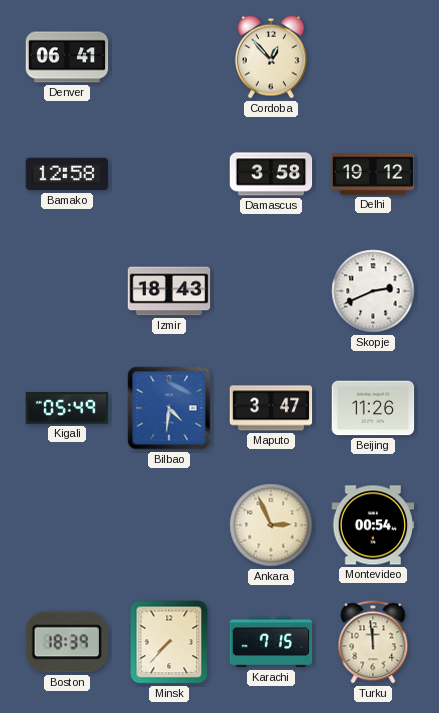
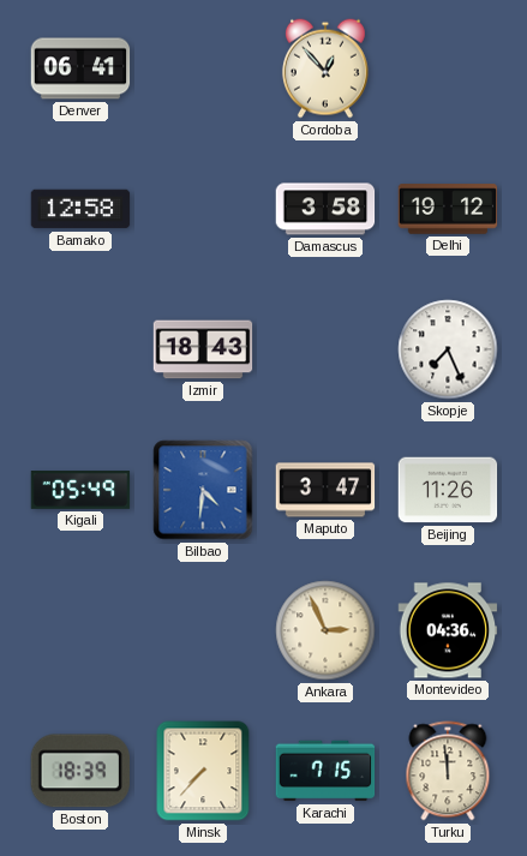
Skopje: 2:41 -> 7:26
Montevideo: 00:54 -> 04:36
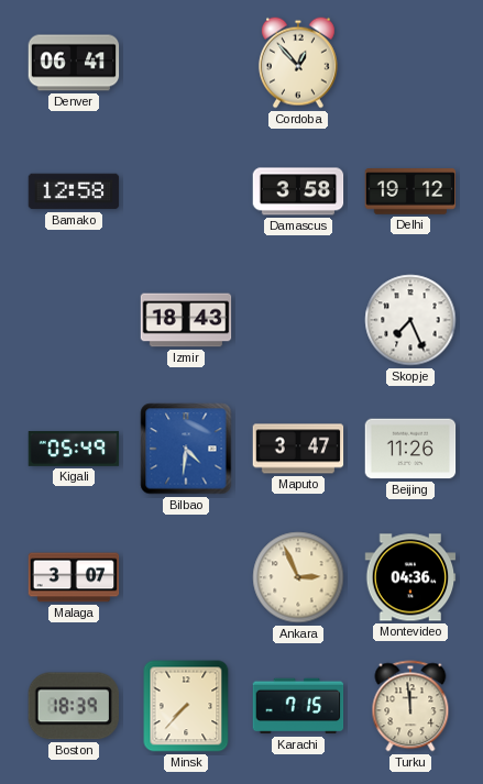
Malaga: none -> 3:07
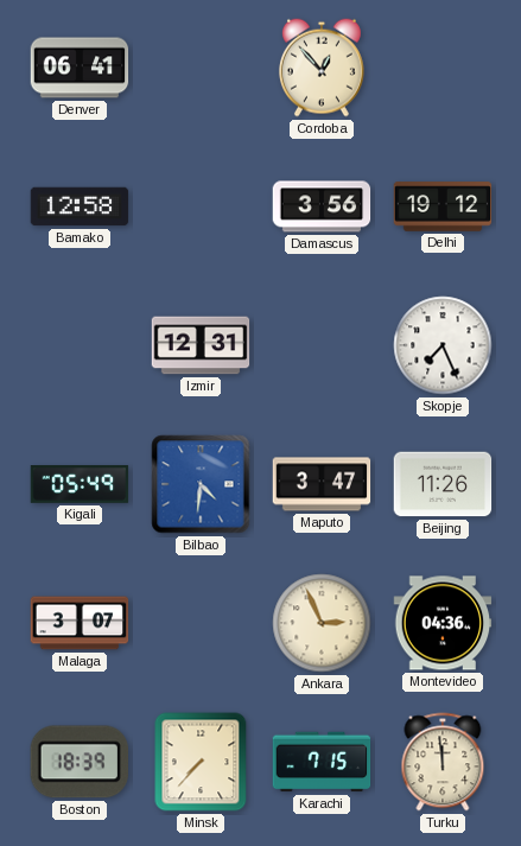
Damascus: 3:58 -> 3:56
Izmir: 18:43 -> 12:31
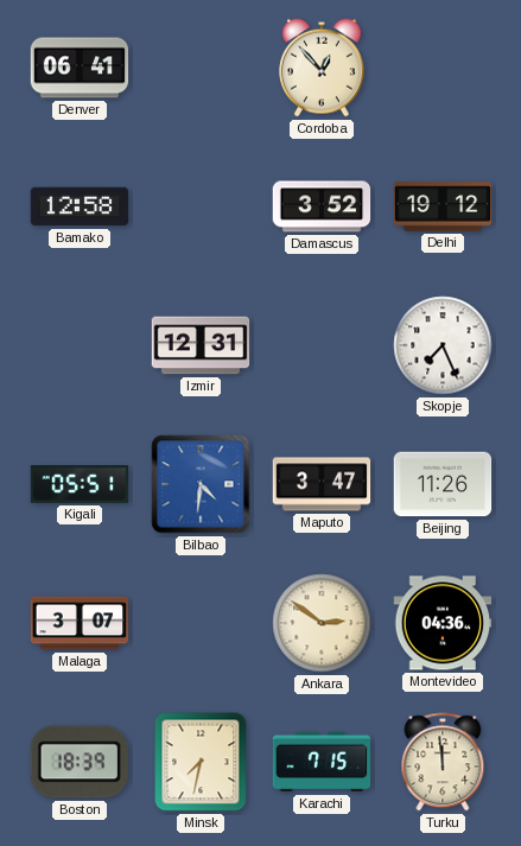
Damascus: 3:56 -> 3:52
Kigali: 05:49 -> 05:51
Ankara: 2:56 -> 2:51
Minsk: 7:37 -> 7:32
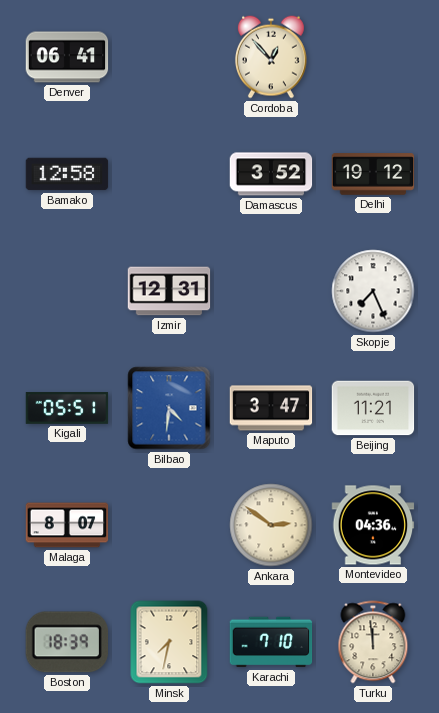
Beijing: 11:26 -> 11:21
Malaga: 3:07 -> 8:07
Karachi: 7:15 -> 7:10
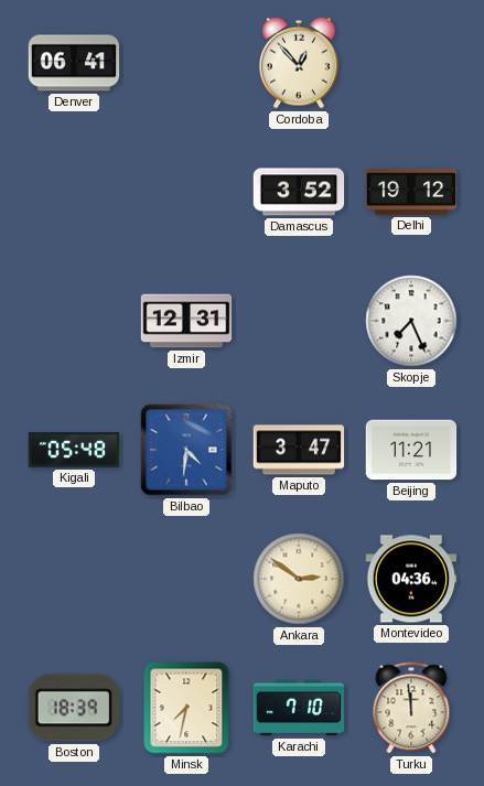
Bamako: 12:58 -> none
Kigali: 05:51 -> 05:48
Malaga: 8:07 -> none
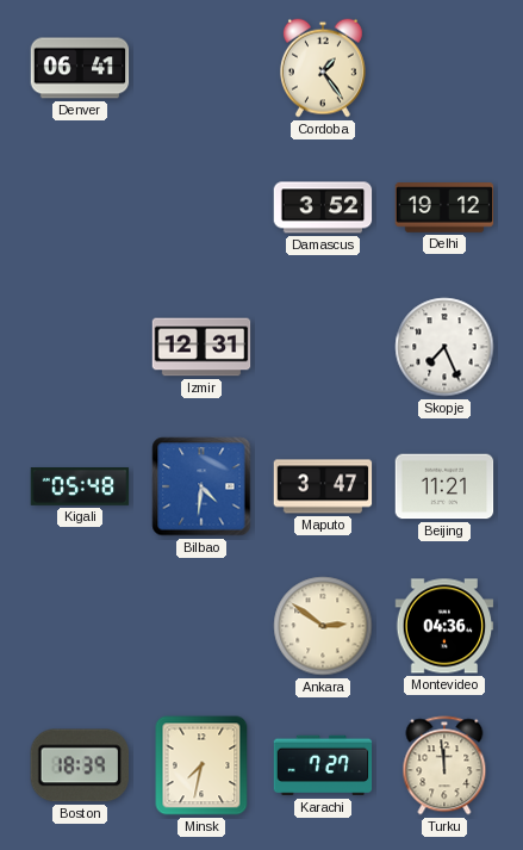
Cordoba: 12:53 -> 1:24
Karachi: 7:10 -> 7:27
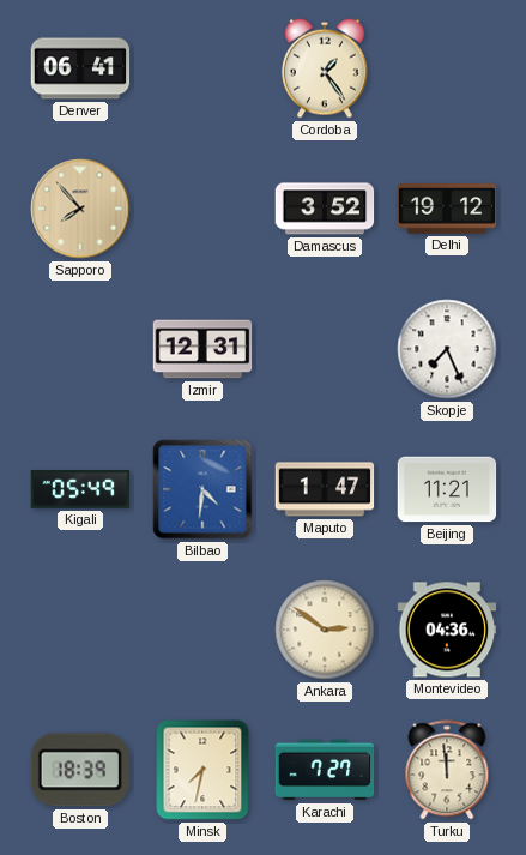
Sapporo: none -> 7:53
Kigali: 05:48 -> 05:49
Maputo: 3:47 -> 1:47
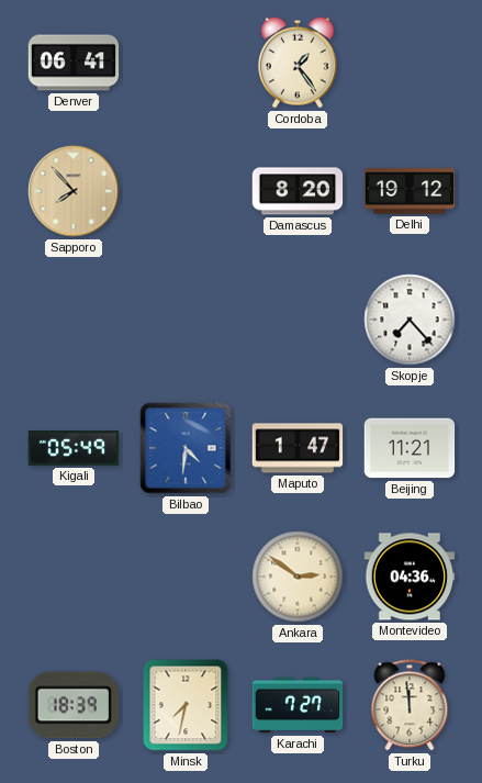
Damascus: 3:52 -> 8:20
Izmir: 12:31 -> none
Skopje: 7:26 -> 7:23
